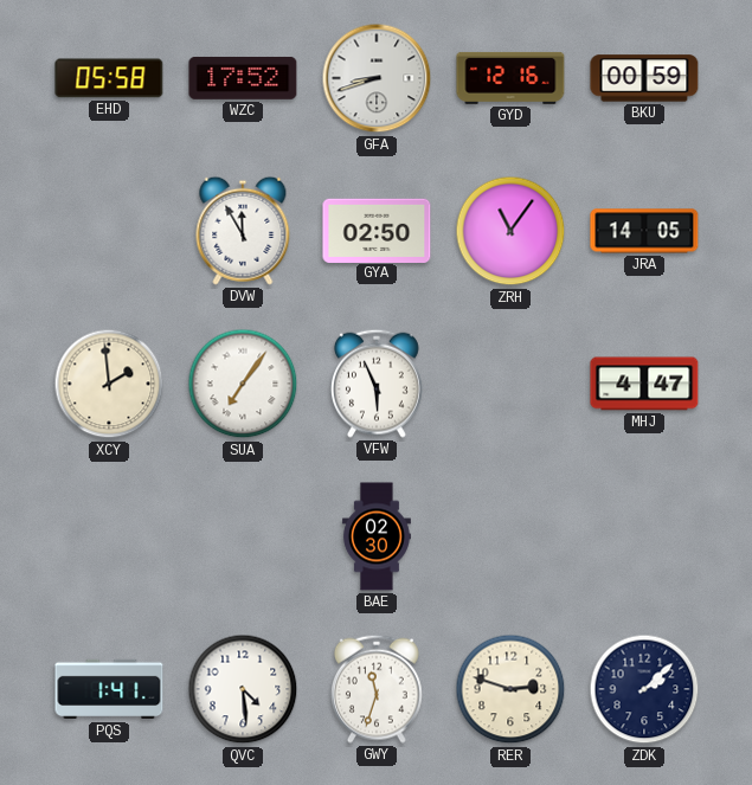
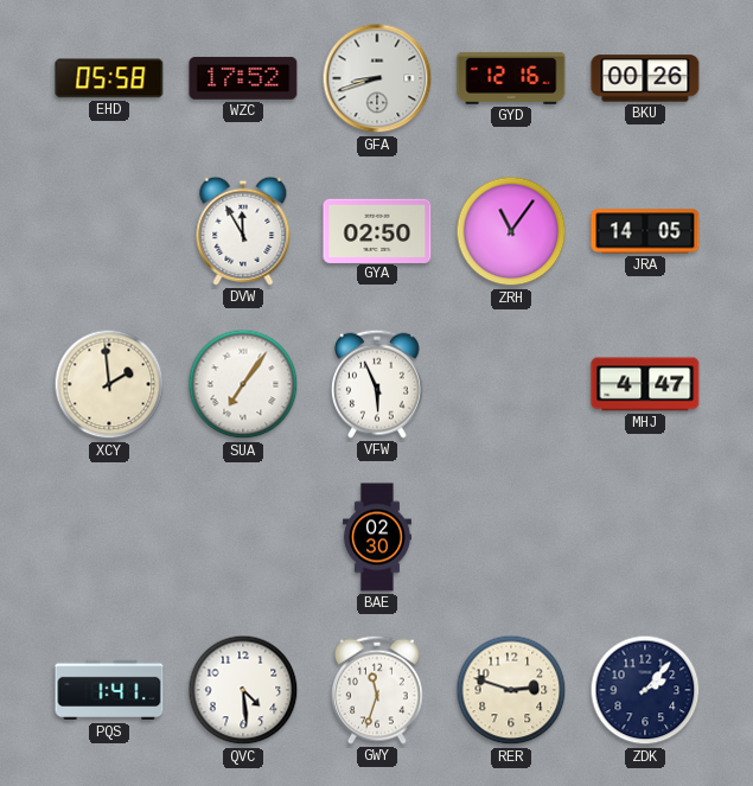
BKU: 00:59 -> 00:26
ZDK: 2:08 -> 2:07
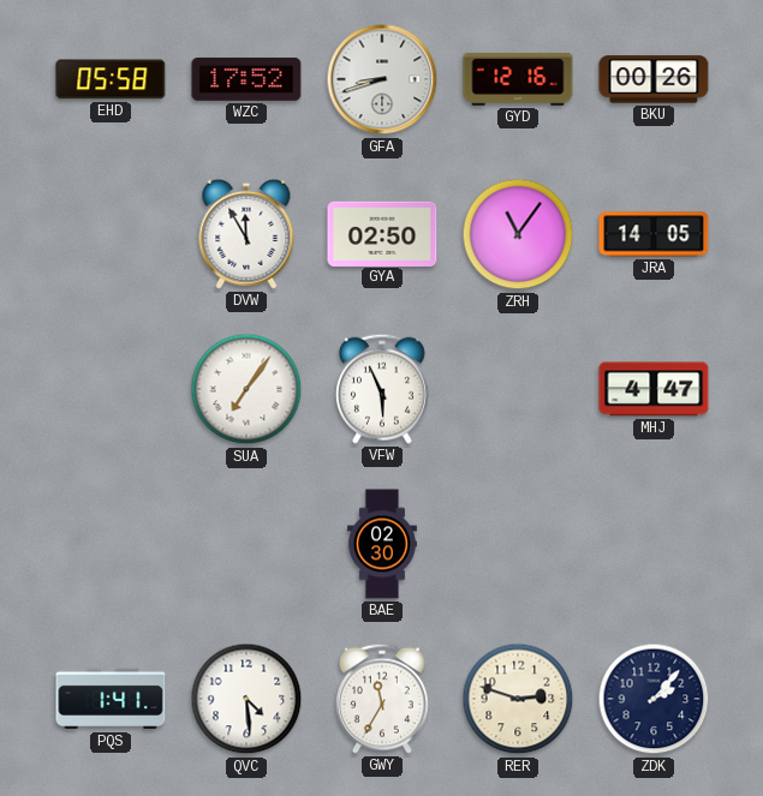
XCY: 1:59 -> none
GWY: 11:33 -> 11:35
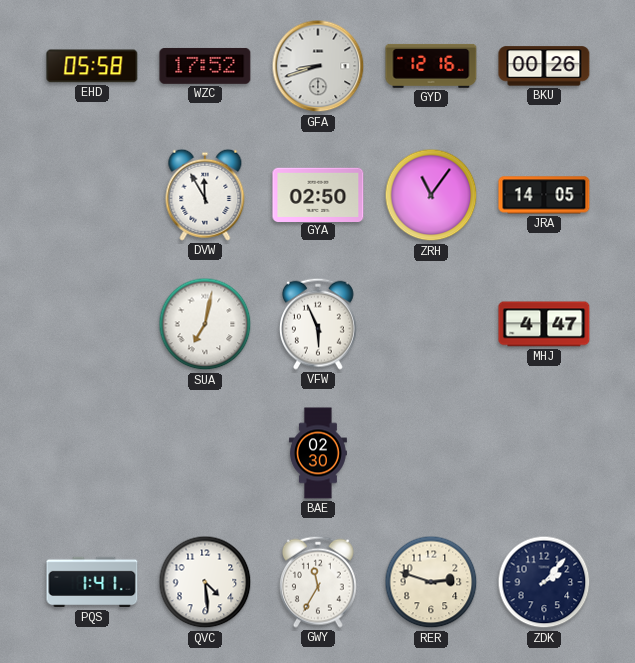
SUA: 7:06 -> 7:02
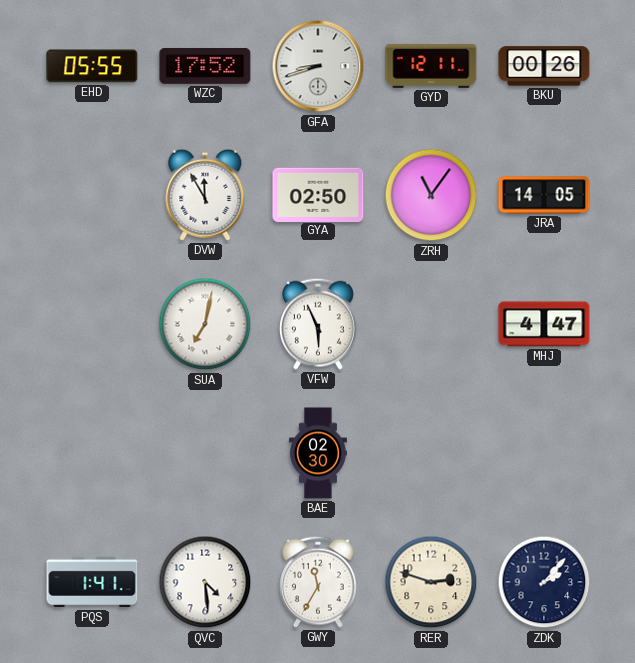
EHD: 05:58 -> 05:55
GYD: 12:16 -> 12:11
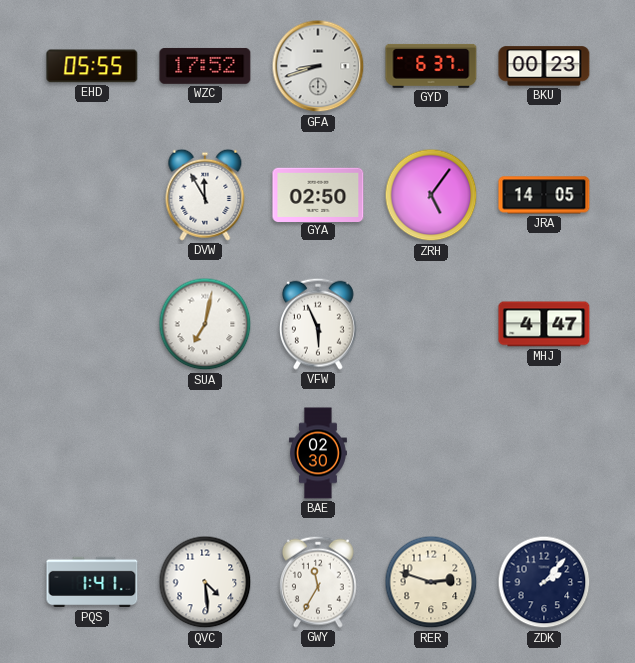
GYD: 12:11 -> 6:37
BKU: 00:26 -> 00:23
ZRH: 11:06 -> 5:06
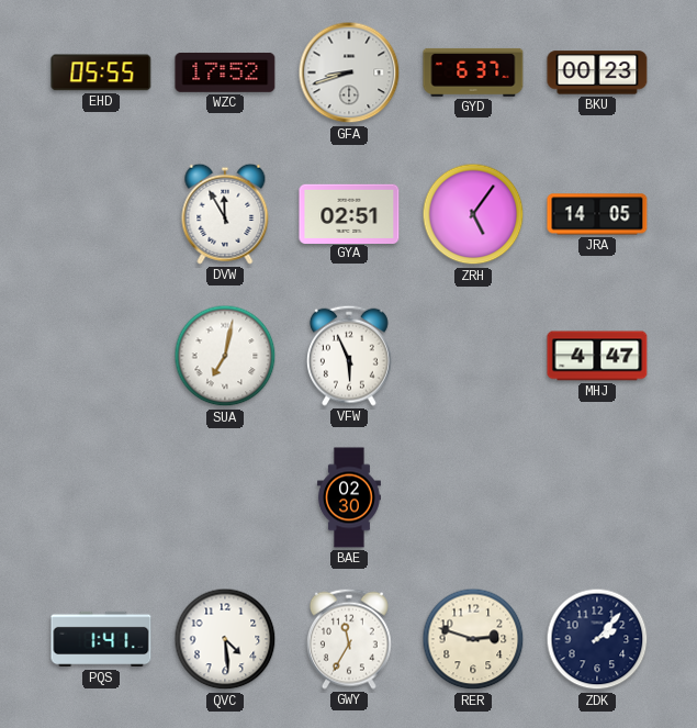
GYA: 02:50 -> 02:51
